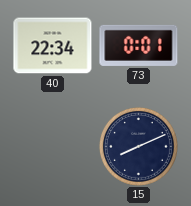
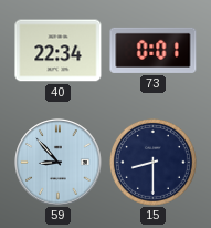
59: none -> 8:53
15: 8:11 -> 8:30
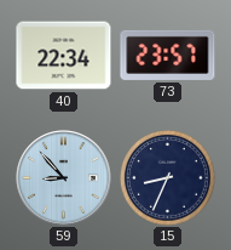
73: 0:01 -> 23:57
15: 8:30 -> 8:34
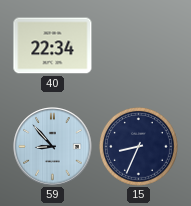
73: 23:57 -> none
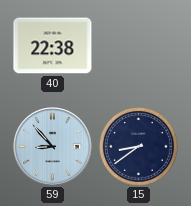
40: 22:34 -> 22:38
15: 8:34 -> 8:39
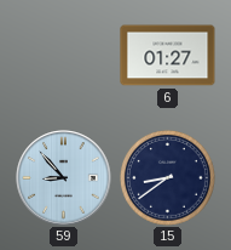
40: 22:38 -> none
6: none -> 01:27
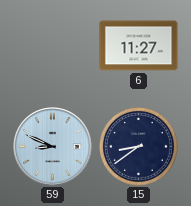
6: 01:27 -> 11:27
59: 8:53 -> 8:49
